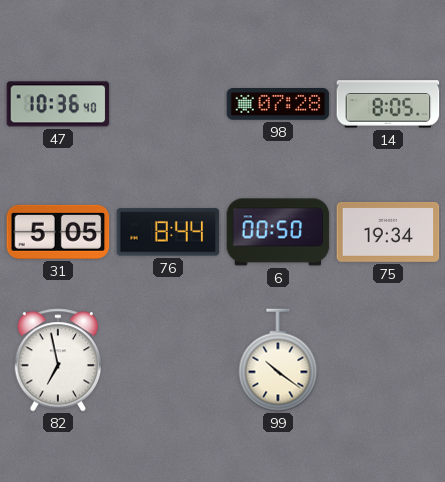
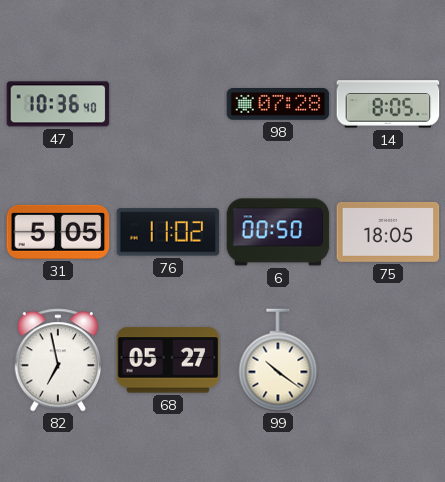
76: 8:44 -> 11:02
75: 19:34 -> 18:05
68: none -> 05:27
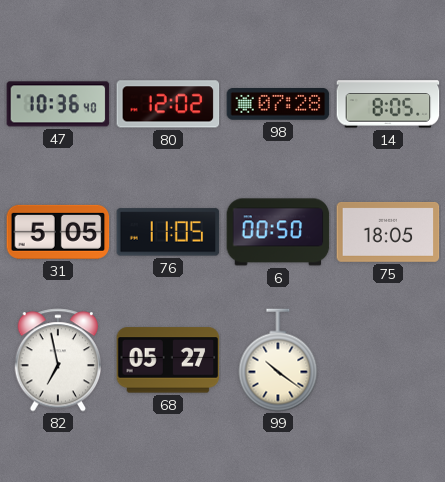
80: none -> 12:02
76: 11:02 -> 11:05
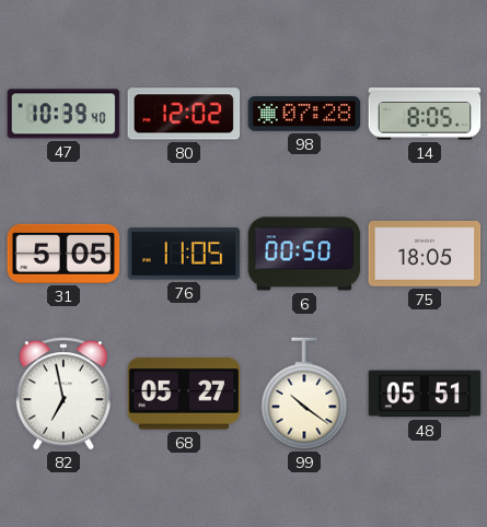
47: 10:36 -> 10:39
48: none -> 05:51
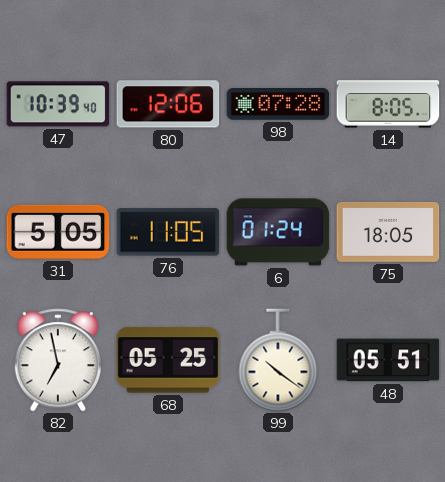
80: 12:02 -> 12:06
6: 00:50 -> 01:24
68: 05:27 -> 05:25
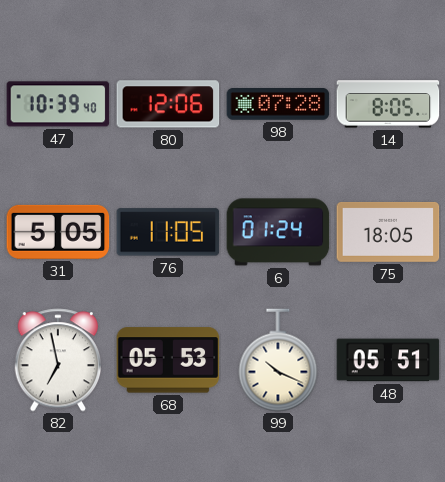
68: 05:25 -> 05:53
99: 10:21 -> 10:19
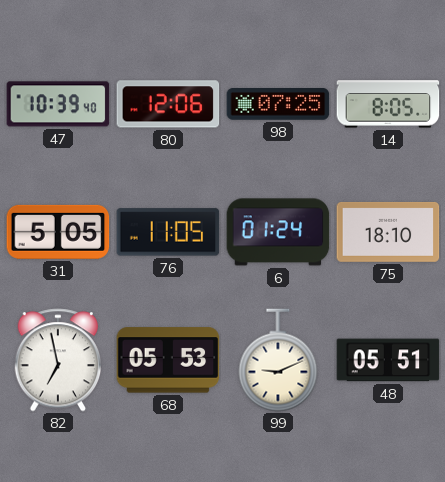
98: 07:28 -> 07:25
75: 18:05 -> 18:10
99: 10:19 -> 9:11
